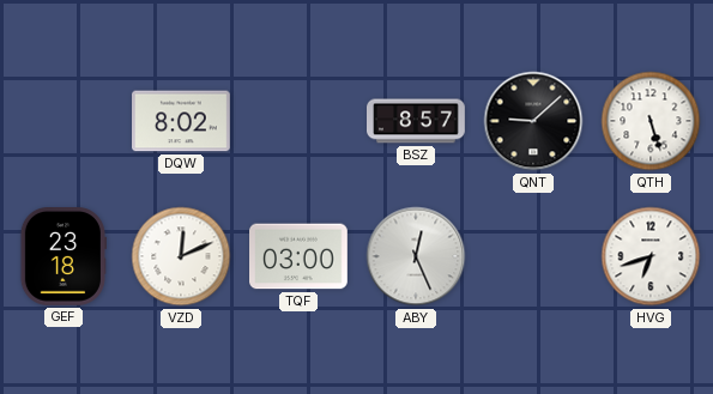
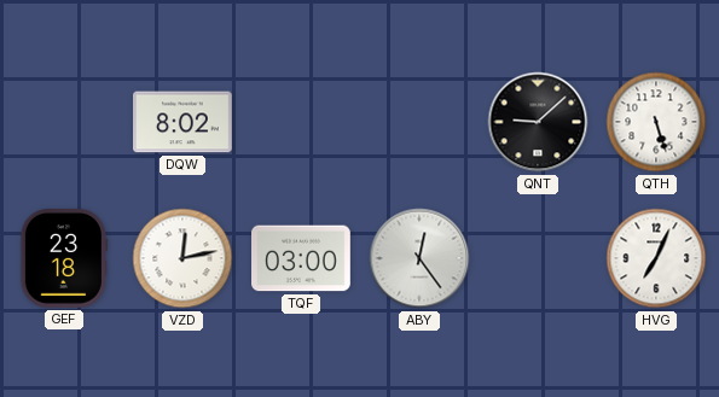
BSZ: 8:57 -> none
VZD: 12:11 -> 12:13
ABY: 12:26 -> 12:24
HVG: 6:42 -> 7:04
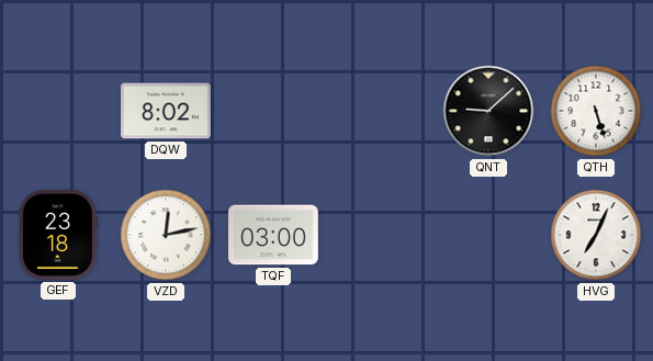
ABY: 12:24 -> none
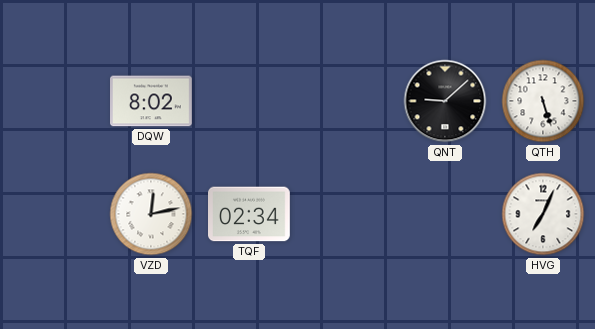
GEF: 23:18 -> none
TQF: 03:00 -> 02:34
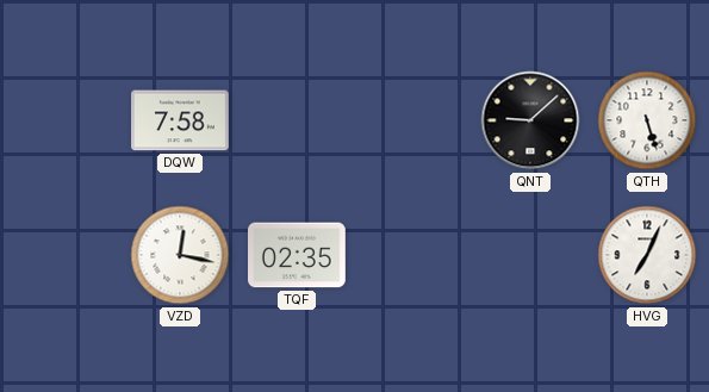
DQW: 8:02 -> 7:58
VZD: 12:13 -> 12:17
TQF: 02:34 -> 02:35
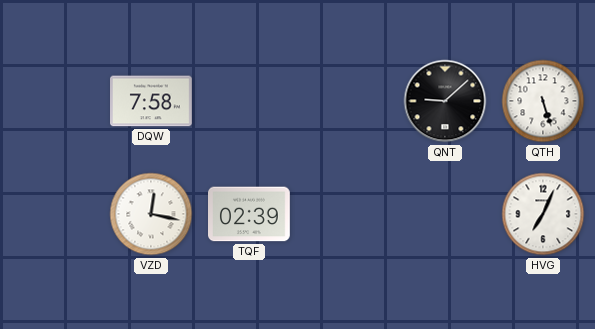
TQF: 02:35 -> 02:39
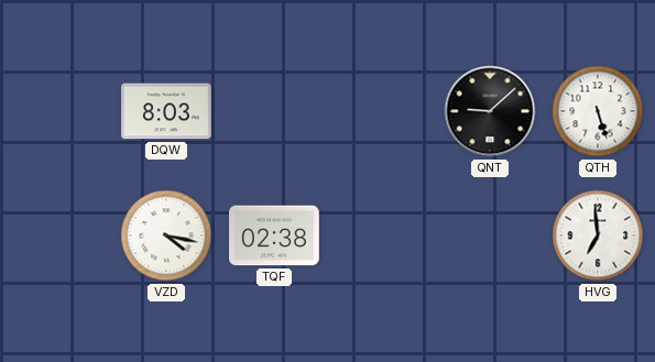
DQW: 7:58 -> 8:03
VZD: 12:17 -> 4:17
TQF: 02:39 -> 02:38
HVG: 7:04 -> 6:59
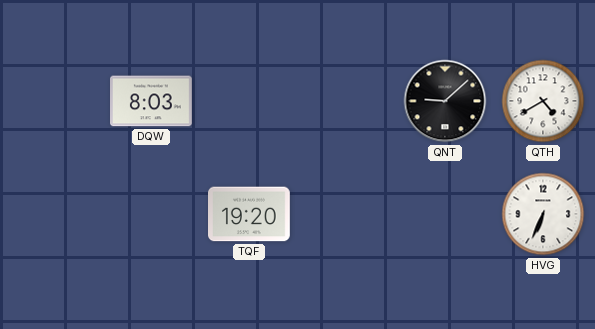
QTH: 5:27 -> 4:40
VZD: 4:17 -> none
TQF: 02:38 -> 19:20
HVG: 6:59 -> 6:34
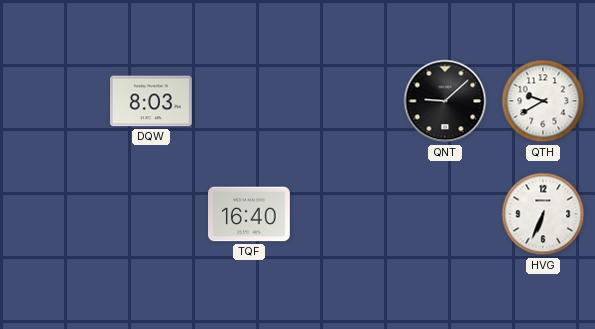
QTH: 4:40 -> 9:40
TQF: 19:20 -> 16:40
